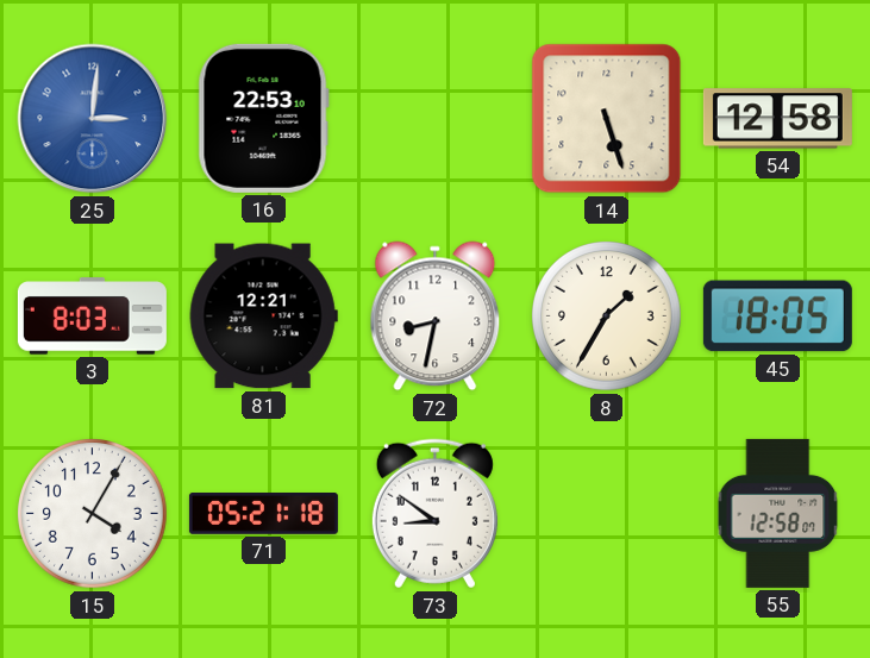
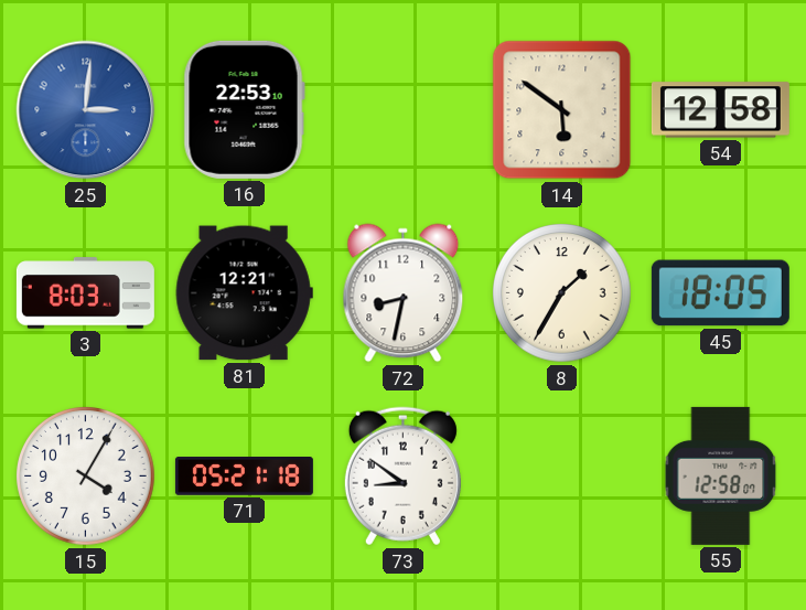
14: 5:27 -> 5:51
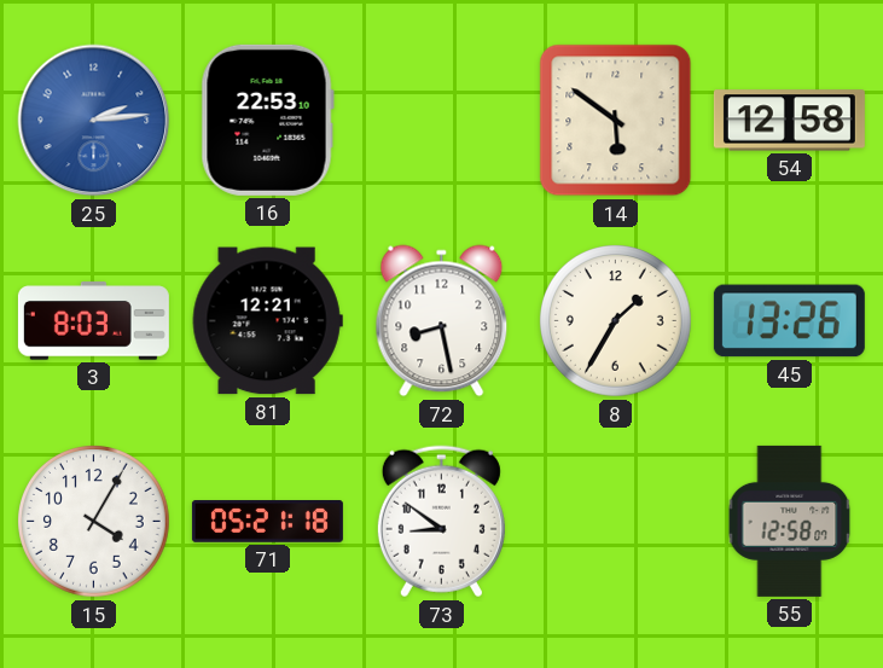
25: 3:01 -> 2:14
72: 8:32 -> 8:28
45: 18:05 -> 13:26
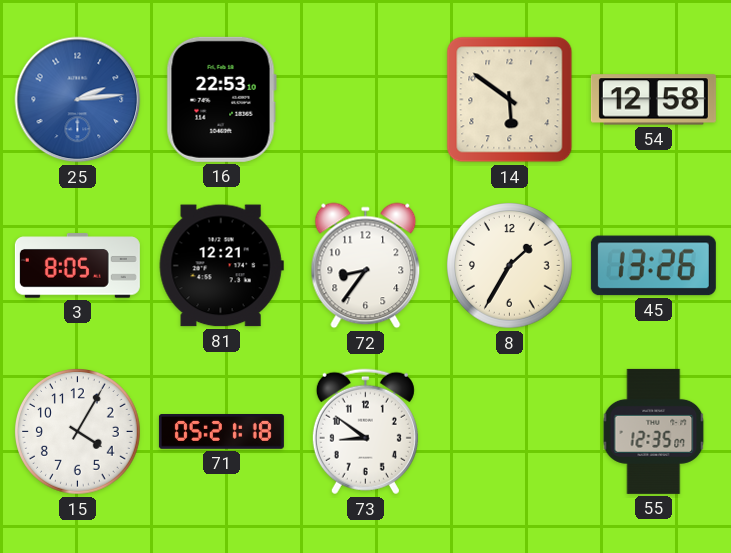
3: 8:03 -> 8:05
72: 8:28 -> 8:36
55: 12:58 -> 12:35
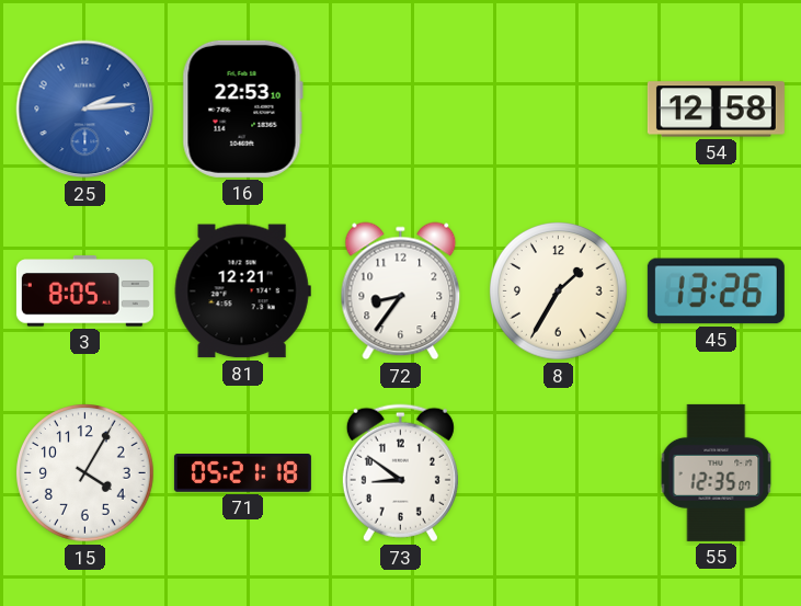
14: 5:51 -> none
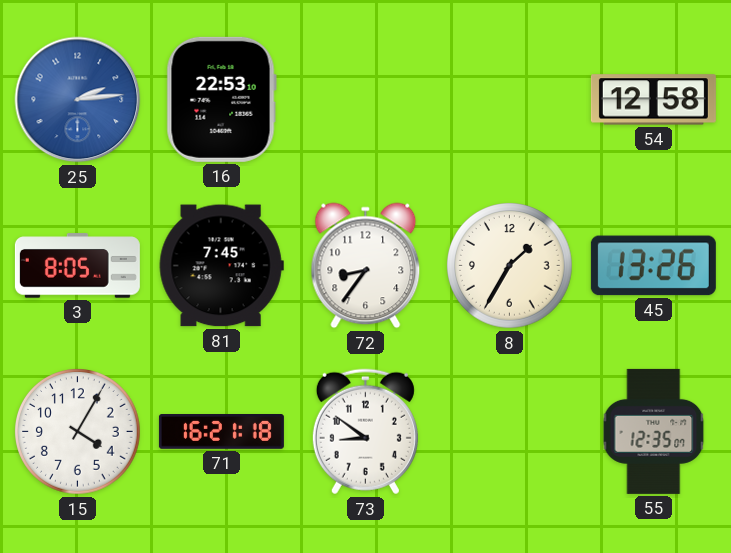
81: 12:21 -> 7:45
71: 05:21 -> 16:21
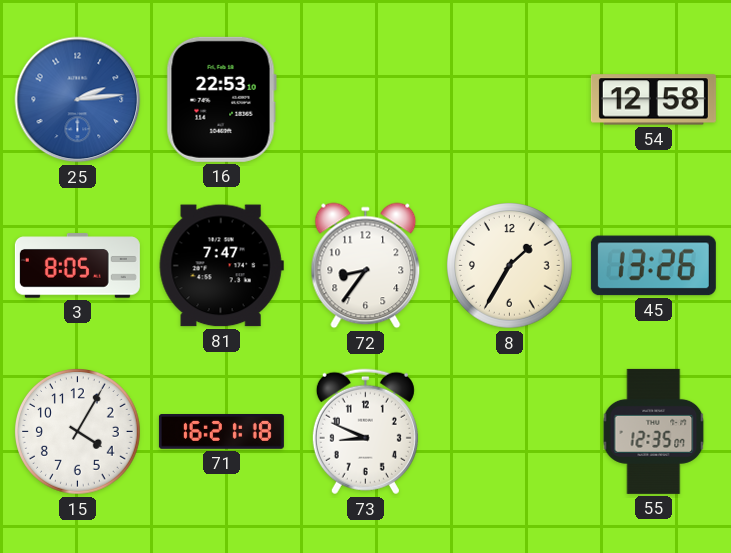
81: 7:45 -> 7:47
73: 8:51 -> 8:49
